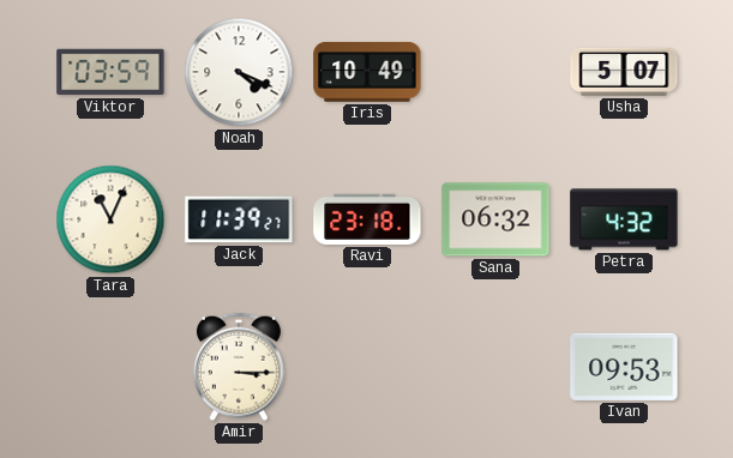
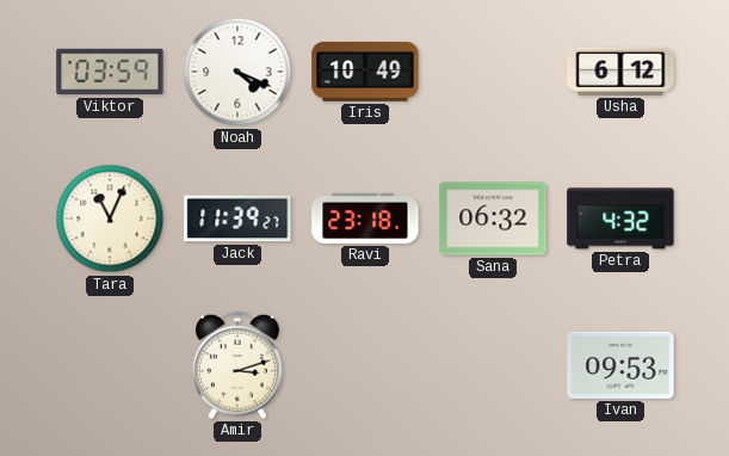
Usha: 5:07 -> 6:12
Amir: 3:15 -> 3:12
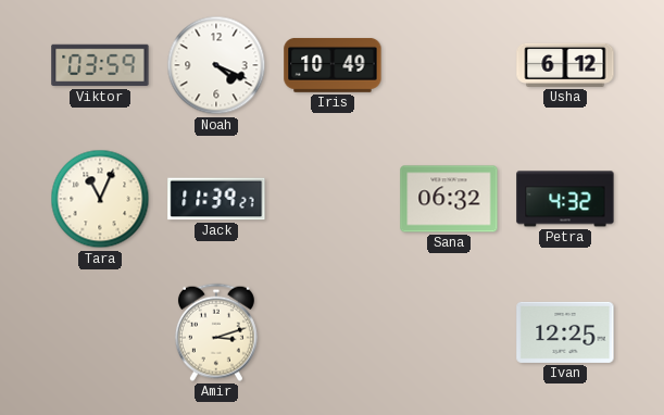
Ravi: 23:18 -> none
Ivan: 09:53 -> 12:25
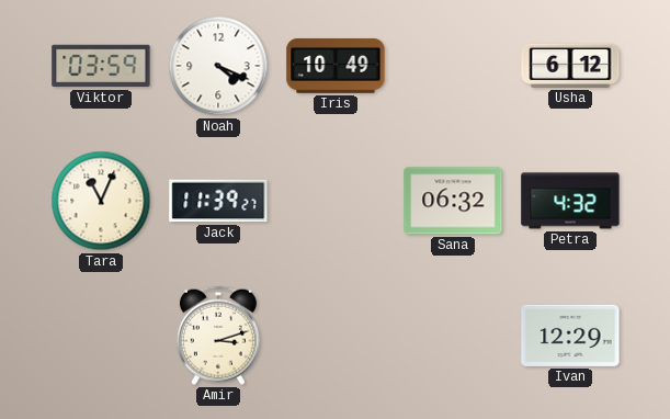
Ivan: 12:25 -> 12:29
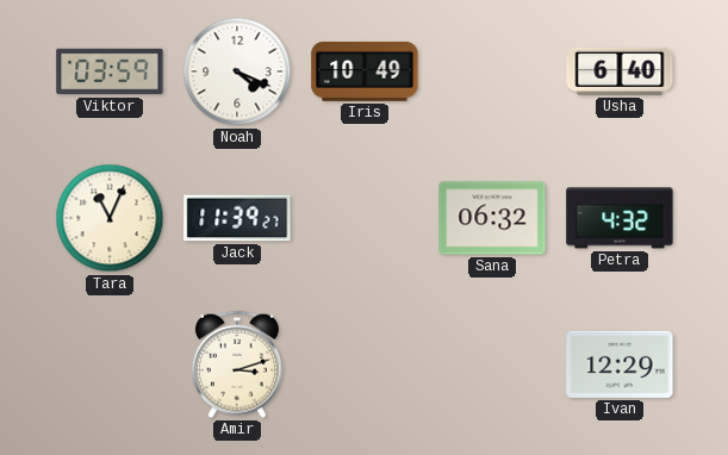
Usha: 6:12 -> 6:40
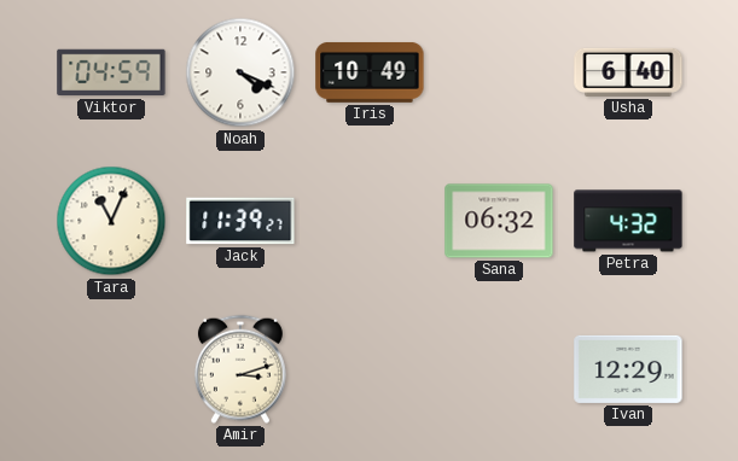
Viktor: 03:59 -> 04:59
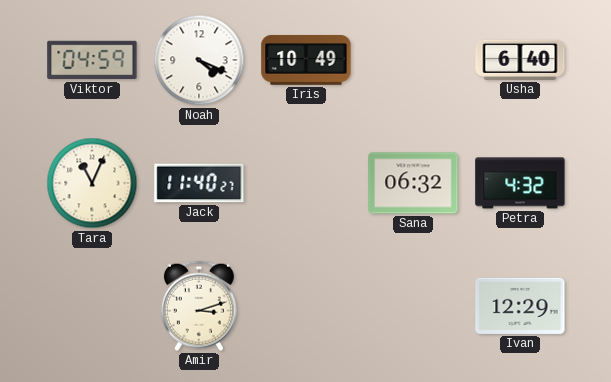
Jack: 11:39 -> 11:40
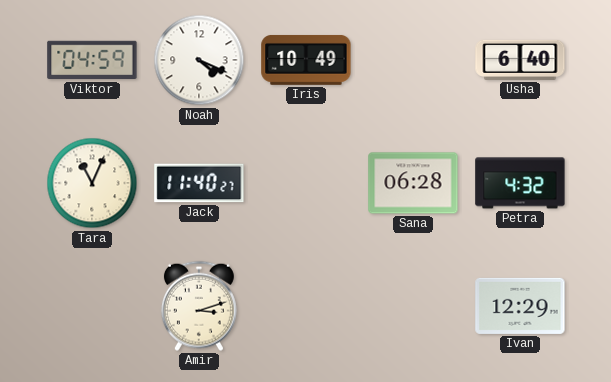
Sana: 06:32 -> 06:28
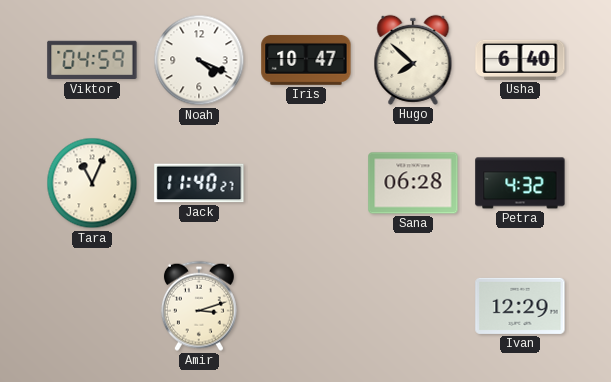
Iris: 10:49 -> 10:47
Hugo: none -> 7:52
